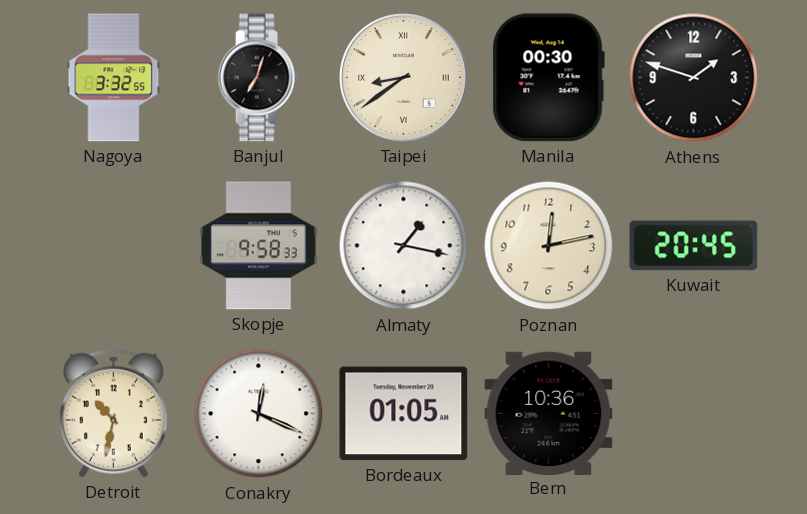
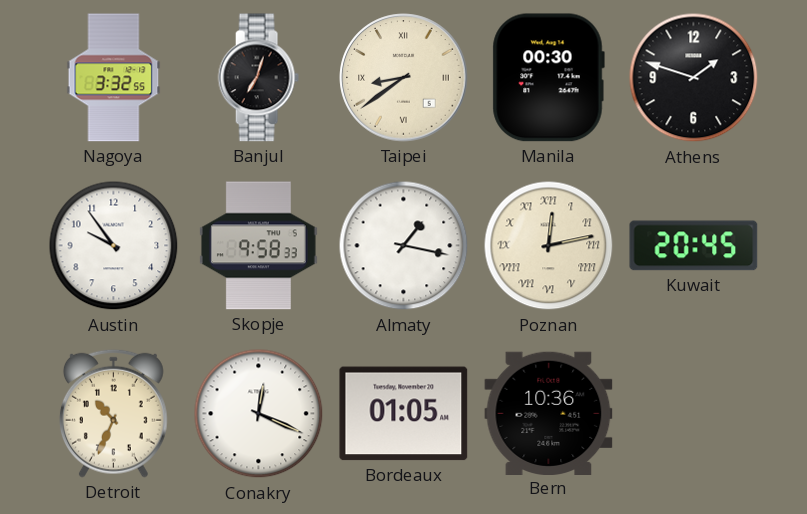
Austin: none -> 9:54
Poznan numerals: Arabic -> Roman
Detroit: 10:32 -> 10:34
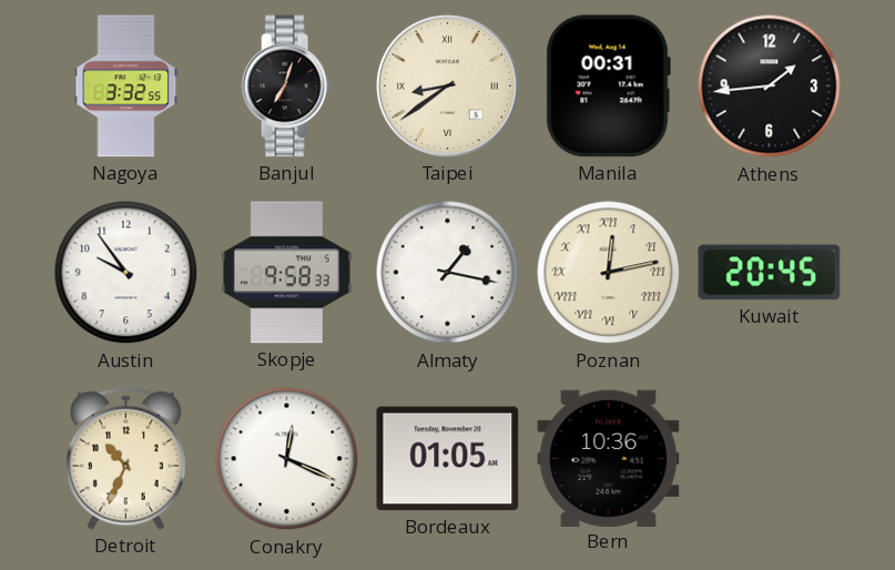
Manila: 00:30 -> 00:31
Athens: 1:48 -> 1:44
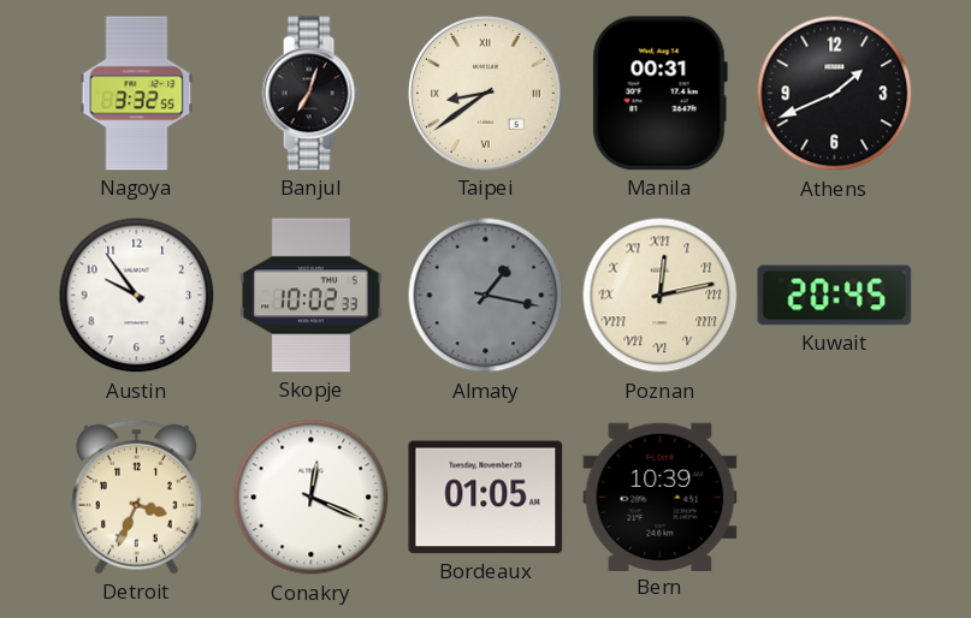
Athens: 1:44 -> 1:41
Skopje: 9:58 -> 10:02
Almaty dial: white -> grey
Detroit: 10:34 -> 3:34
Bern: 10:36 -> 10:39
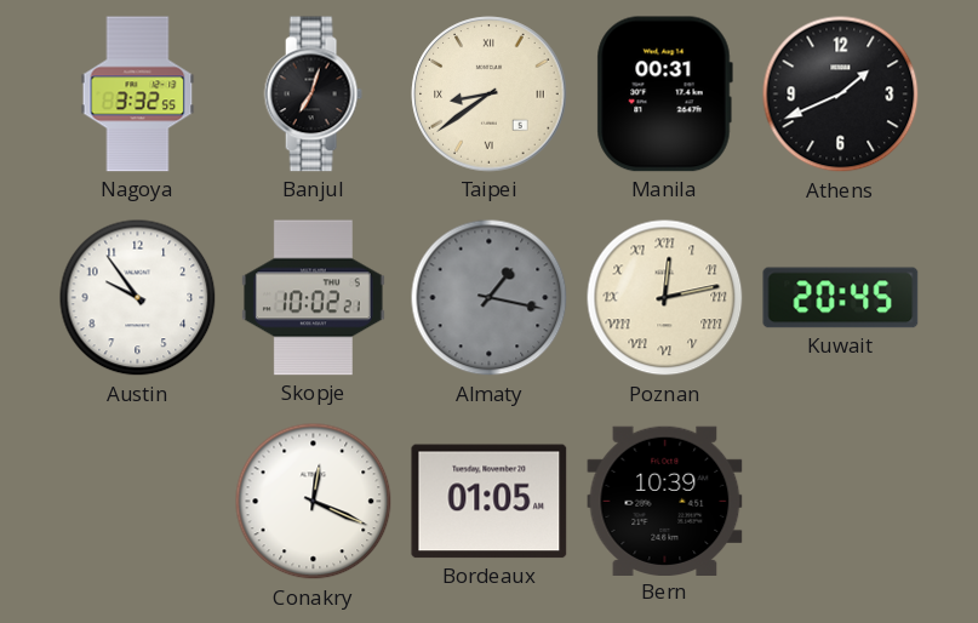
Skopje: 10:02:33 -> 10:02:21
Detroit: 3:34 -> none
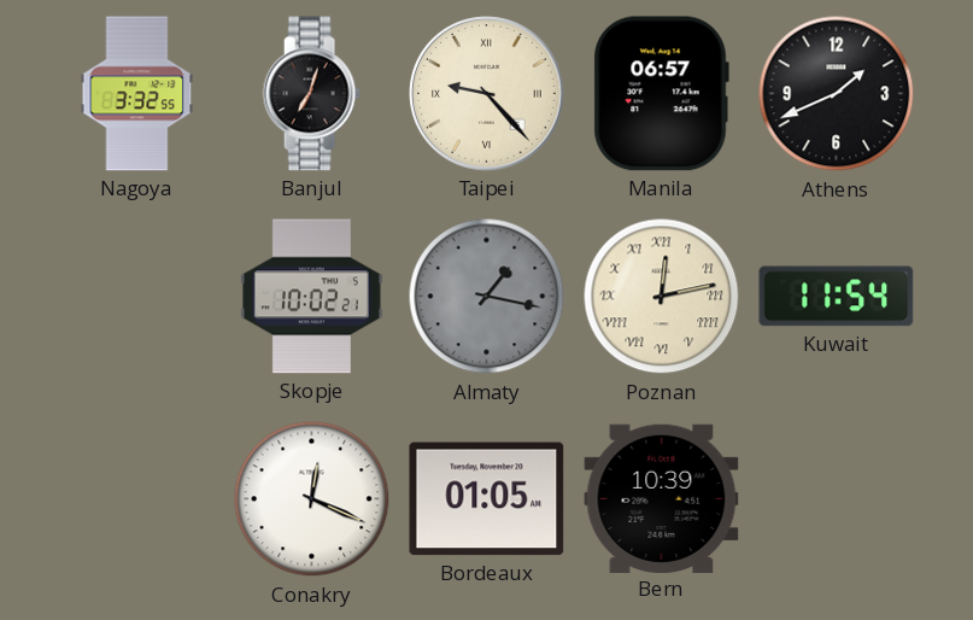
Taipei: 8:39 -> 9:23
Manila: 00:31 -> 06:57
Austin: 9:54 -> none
Kuwait: 20:45 -> 11:54
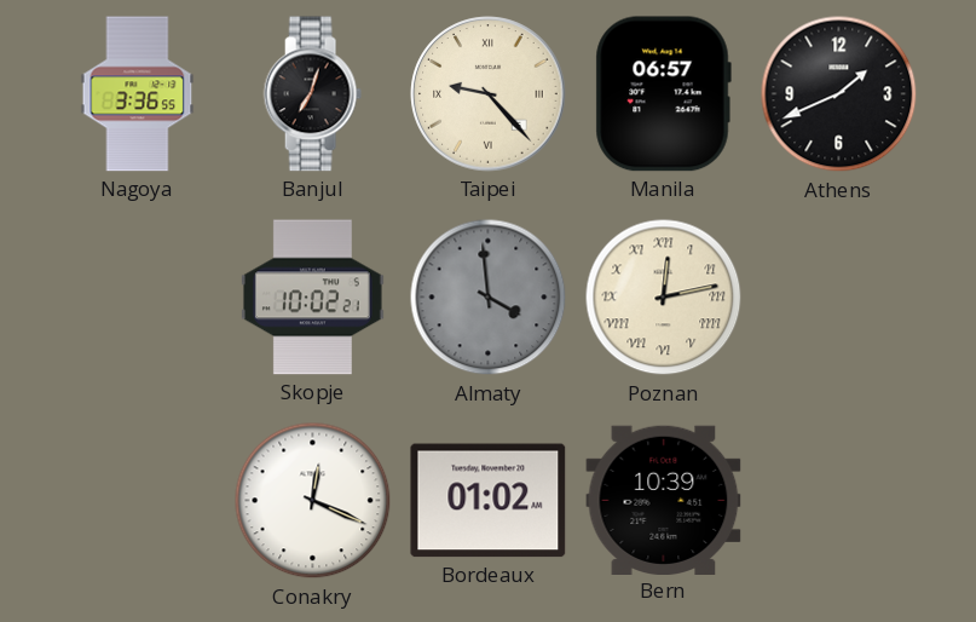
Nagoya: 3:32 -> 3:36
Almaty: 1:17 -> 3:59
Kuwait: 11:54 -> none
Bordeaux: 01:05 -> 01:02
